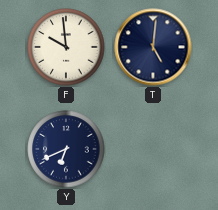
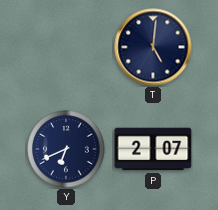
F: 9:59 -> none
P: none -> 2:07
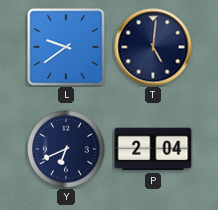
L: none -> 9:39
P: 2:07 -> 2:04
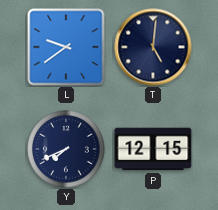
Y: 6:41 -> 7:41
P: 2:04 -> 12:15
